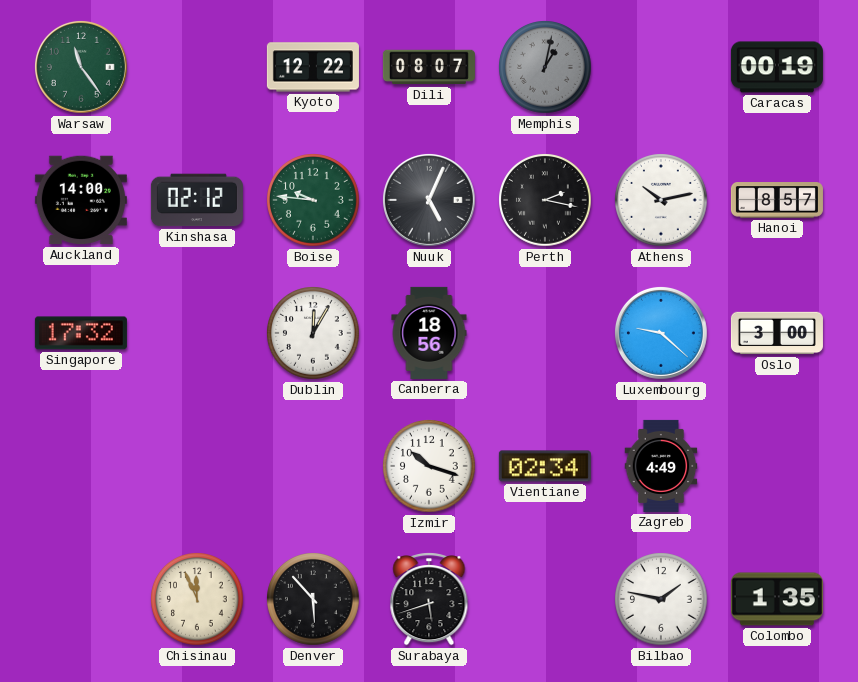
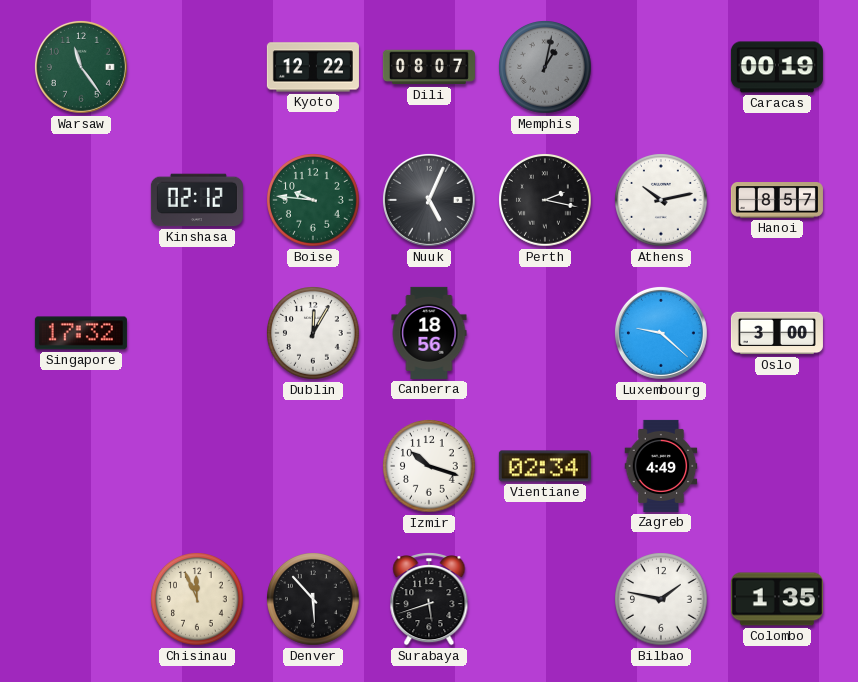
Auckland: 14:00 -> none
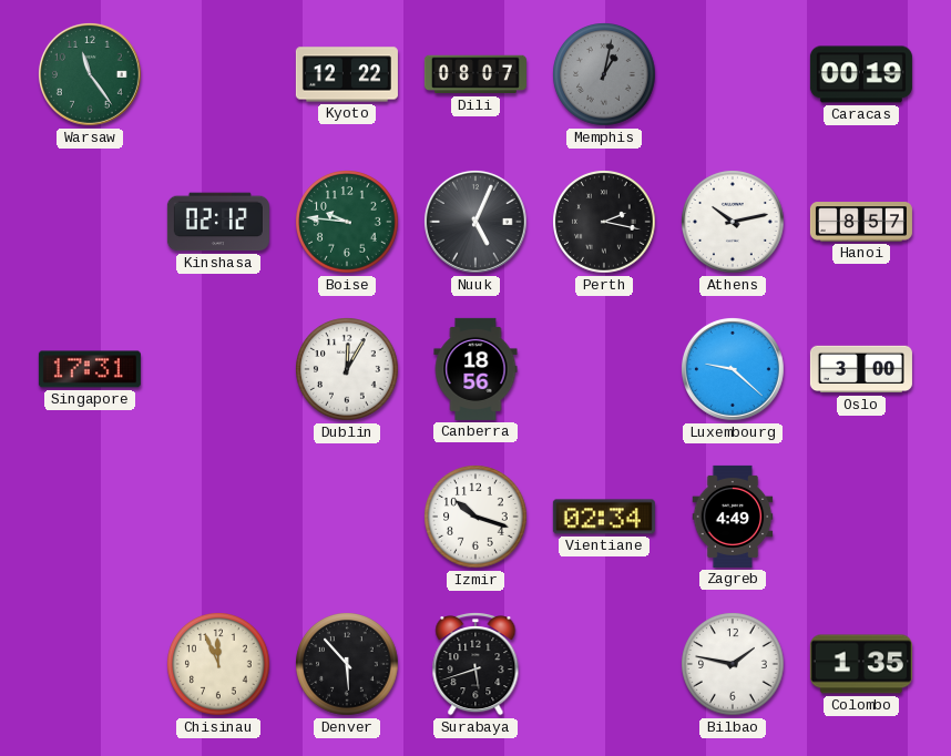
Singapore: 17:32 -> 17:31
